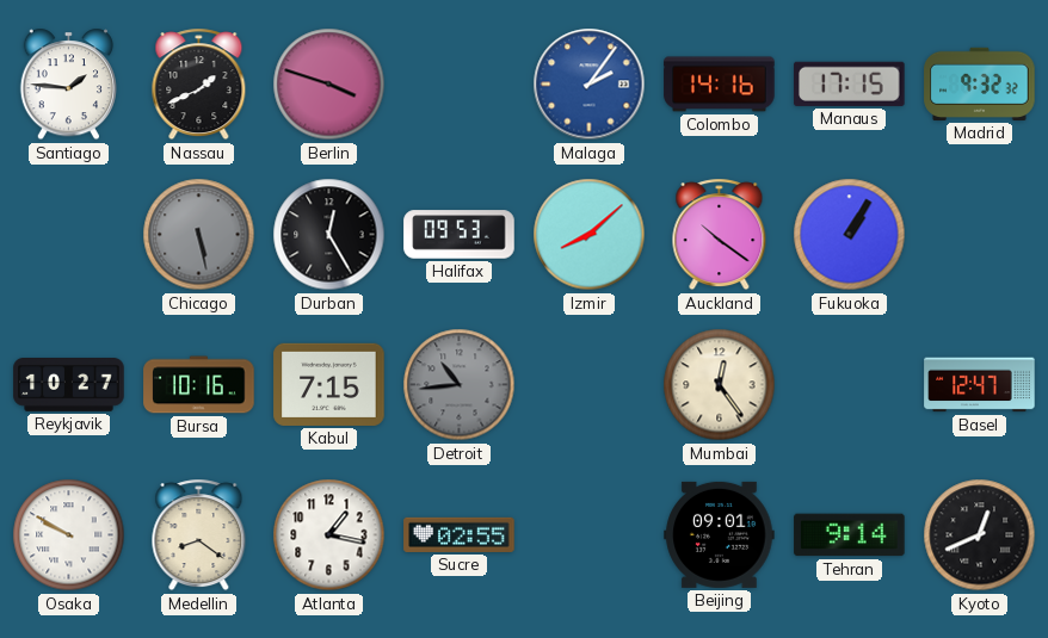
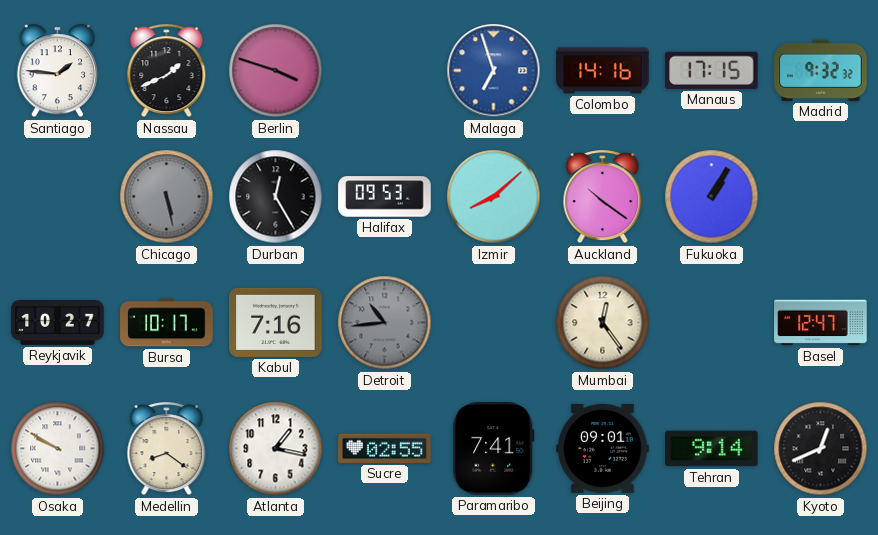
Malaga: 2:06 -> 6:57
Bursa: 10:16 -> 10:17
Kabul: 7:15 -> 7:16
Paramaribo: none -> 7:41
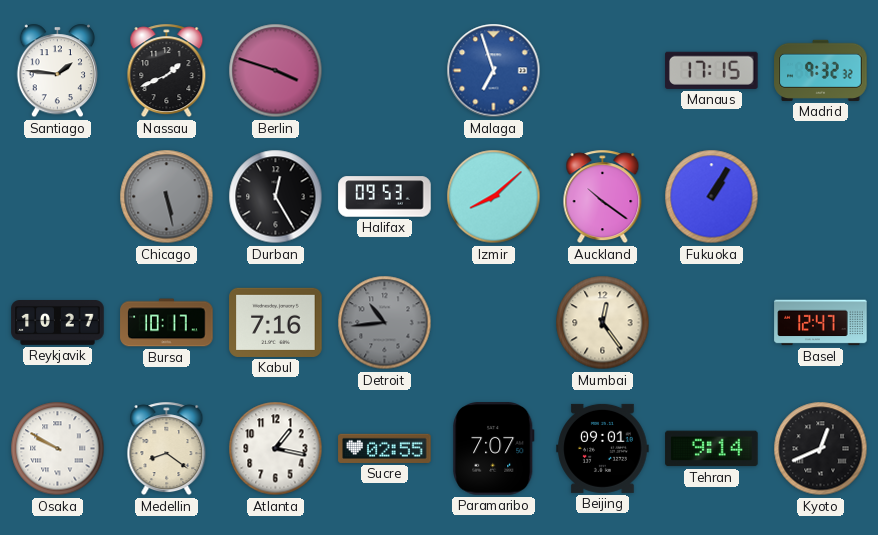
Colombo: 14:16 -> none
Paramaribo: 7:41 -> 7:07
